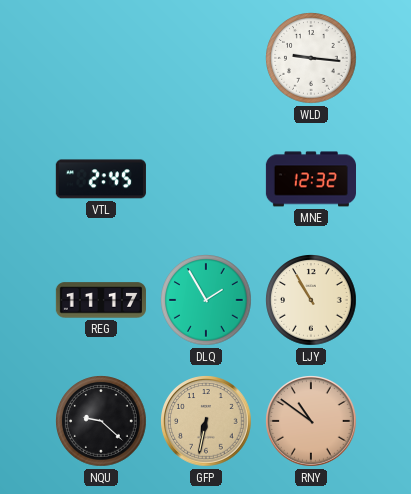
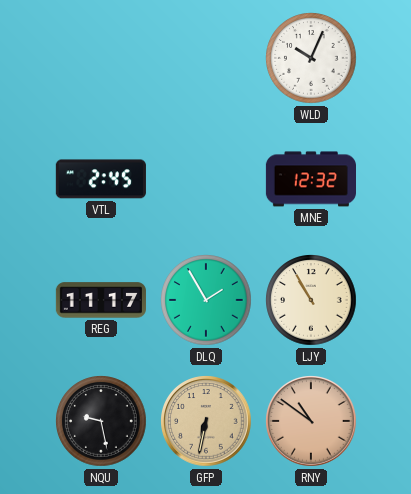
WLD: 9:16 -> 10:04
NQU: 9:22 -> 9:28
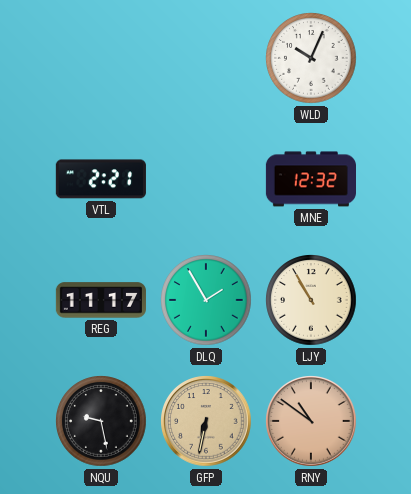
VTL: 2:45 -> 2:21
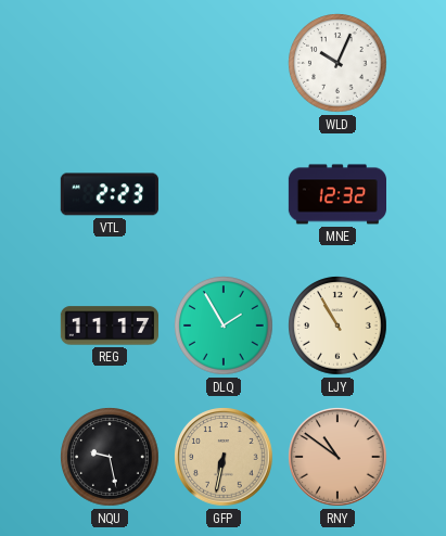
VTL: 2:21 -> 2:23
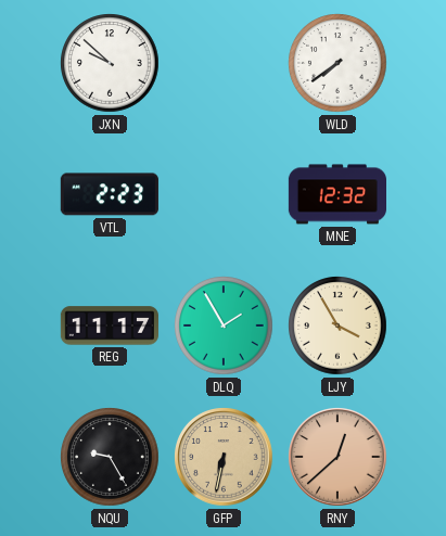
JXN: none -> 9:52
WLD: 10:04 -> 7:39
LJY: 10:55 -> 3:55
NQU: 9:28 -> 9:25
RNY: 10:51 -> 12:38
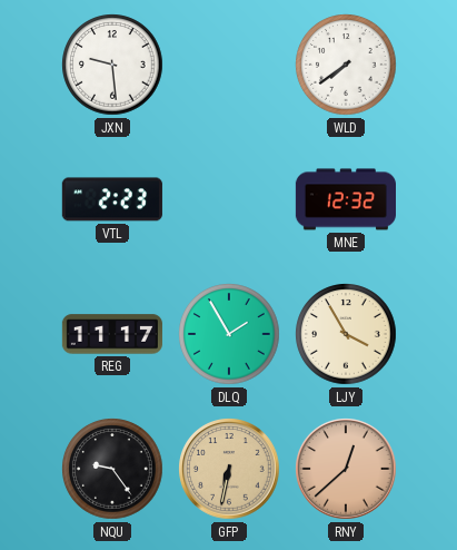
JXN: 9:52 -> 9:29
NQU: 9:25 -> 9:24
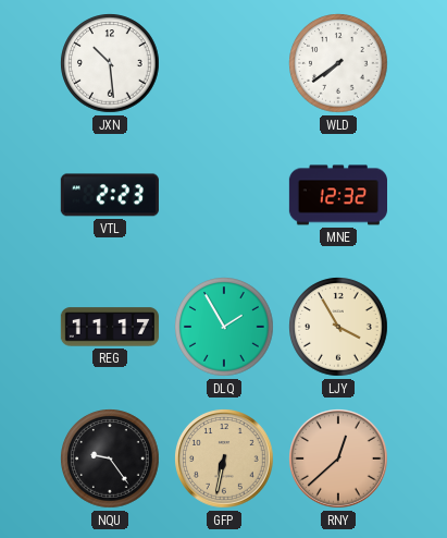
JXN: 9:29 -> 10:29
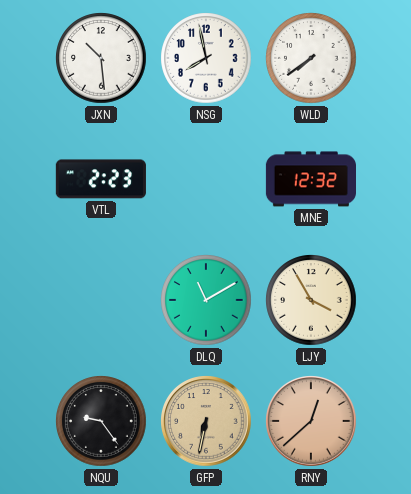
NSG: none -> 7:58
REG: 11:17 -> none
DLQ: 1:55 -> 11:10
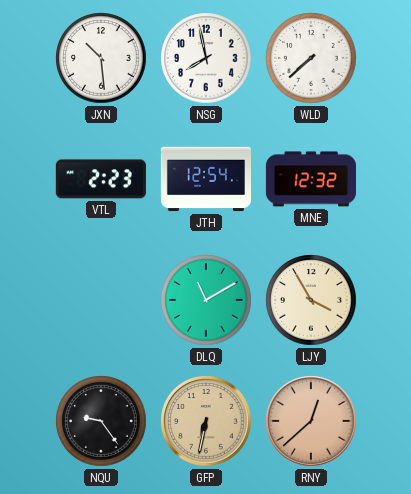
WLD: 7:39 -> 7:38
JTH: none -> 12:54
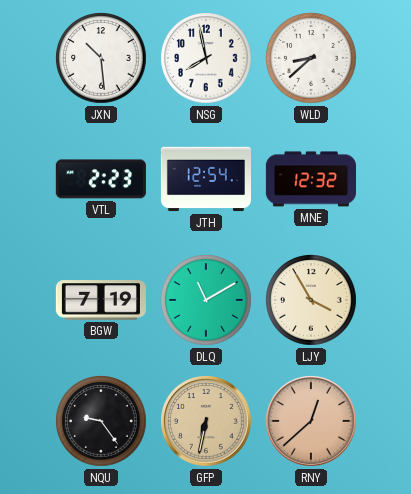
WLD: 7:38 -> 8:38
BGW: none -> 7:19
